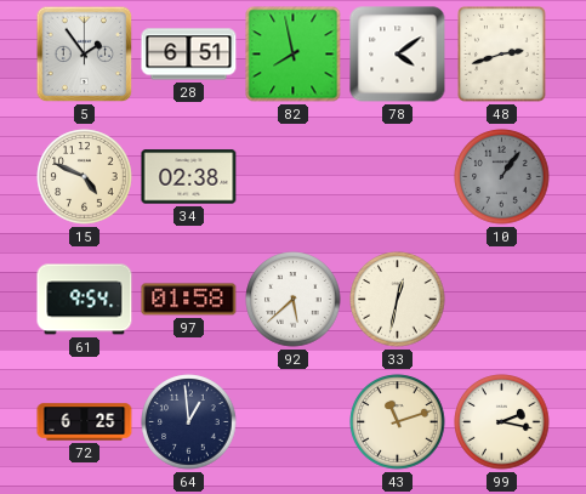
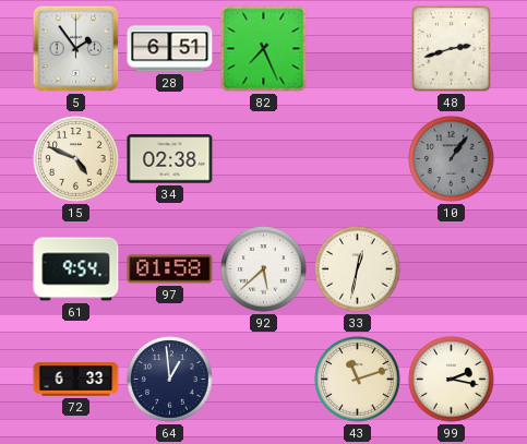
82: 7:58 -> 7:26
78: 4:09 -> none
72: 6:25 -> 6:33
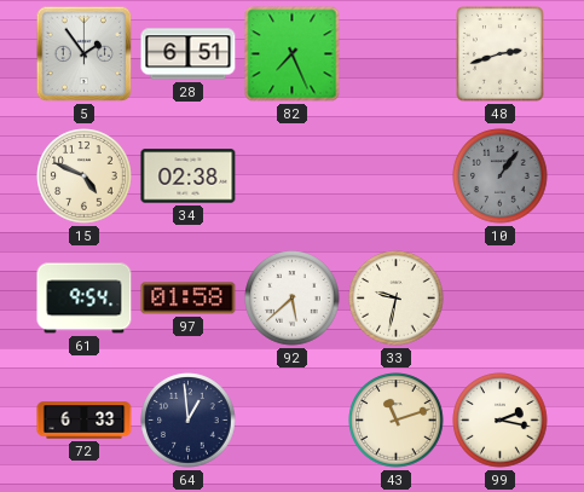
33: 12:32 -> 9:32
